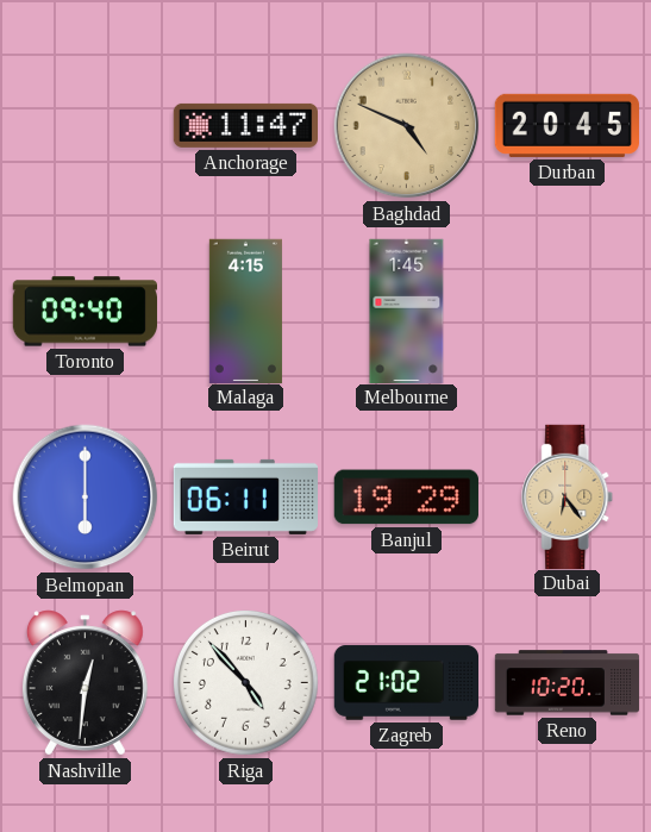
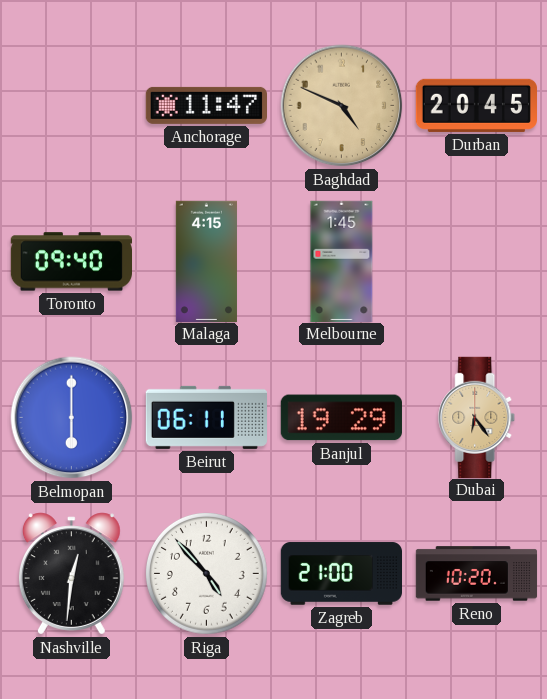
Zagreb: 21:02 -> 21:00
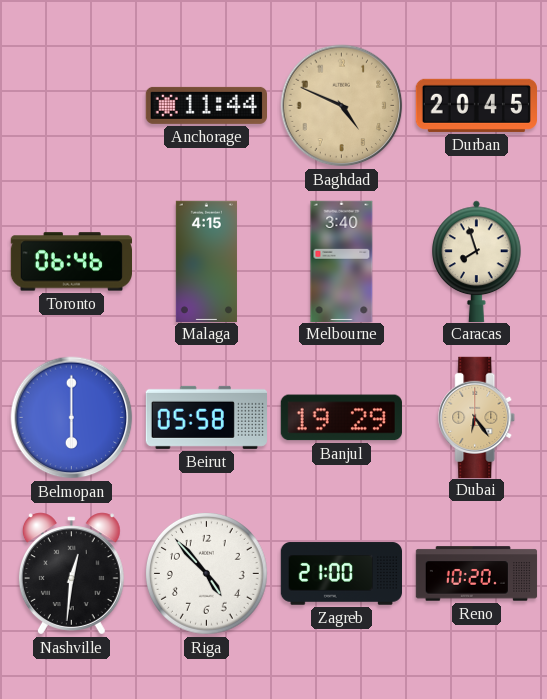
Anchorage: 11:47 -> 11:44
Toronto: 09:40 -> 06:46
Melbourne: 1:45 -> 3:40
Caracas: none -> 7:57
Beirut: 06:11 -> 05:58
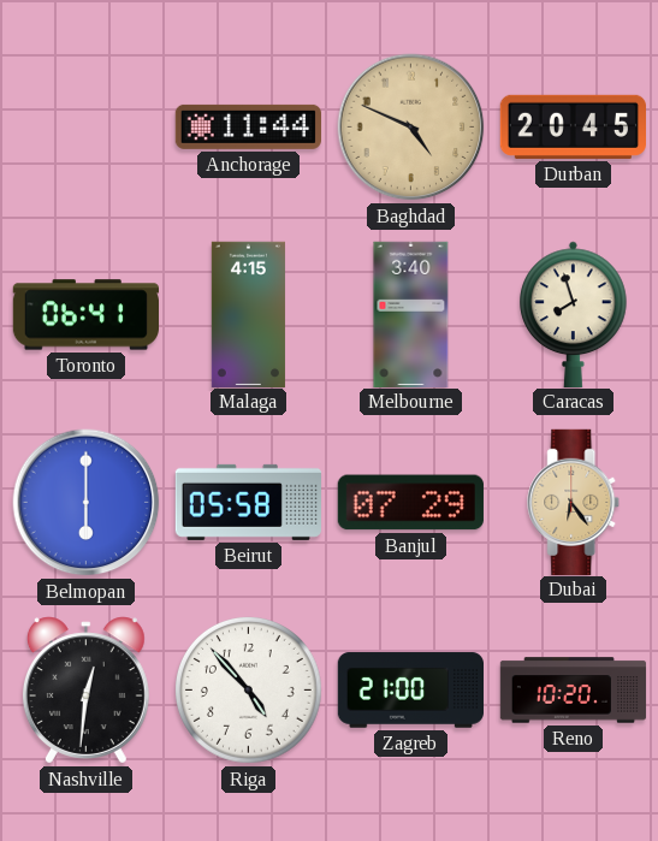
Toronto: 06:46 -> 06:41
Banjul: 19:29 -> 07:29
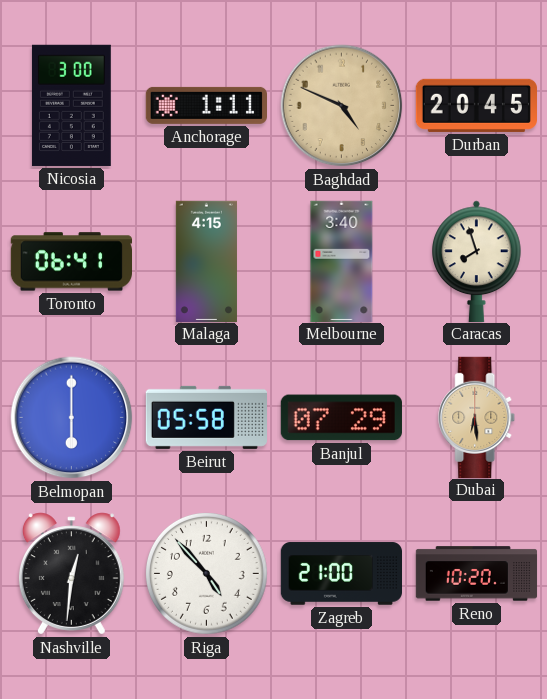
Nicosia: none -> 3:00
Anchorage: 11:44 -> 1:11
Dubai: 6:24 -> 6:29
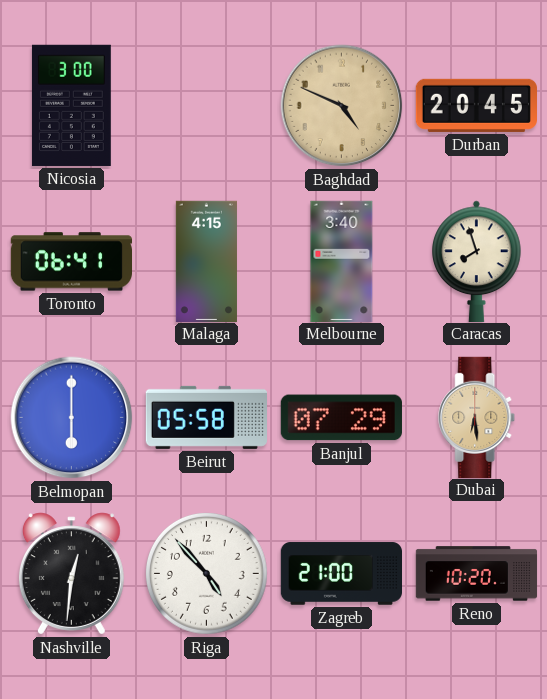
Anchorage: 1:11 -> none
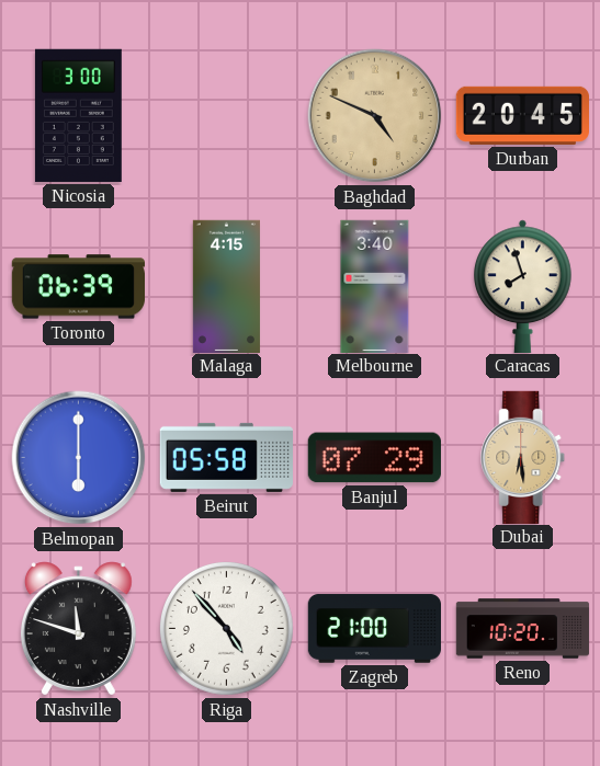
Toronto: 06:41 -> 06:39
Nashville: 12:31 -> 11:48
